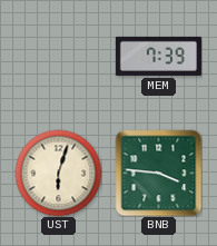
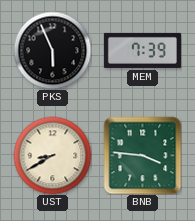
PKS: none -> 5:56
UST: 6:03 -> 8:40
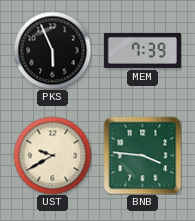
UST: 8:40 -> 9:40
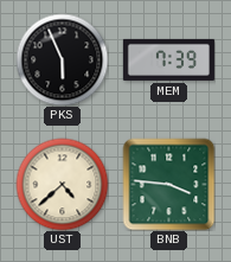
UST: 9:40 -> 4:38
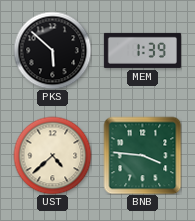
PKS: 5:56 -> 5:52
MEM: 7:39 -> 1:39
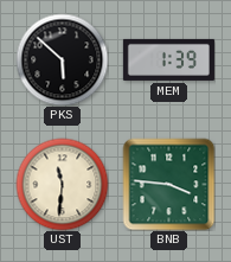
UST: 4:38 -> 11:31
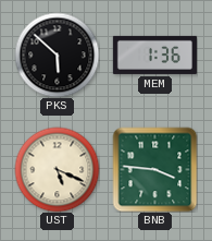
MEM: 1:39 -> 1:36
UST: 11:31 -> 5:19
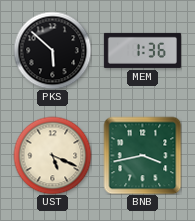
BNB: 3:46 -> 3:43
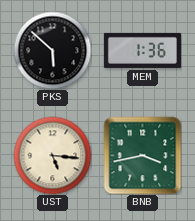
UST: 5:19 -> 5:16
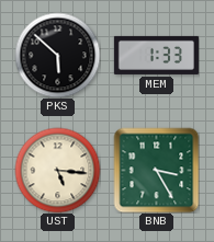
MEM: 1:36 -> 1:33
BNB: 3:43 -> 3:25
